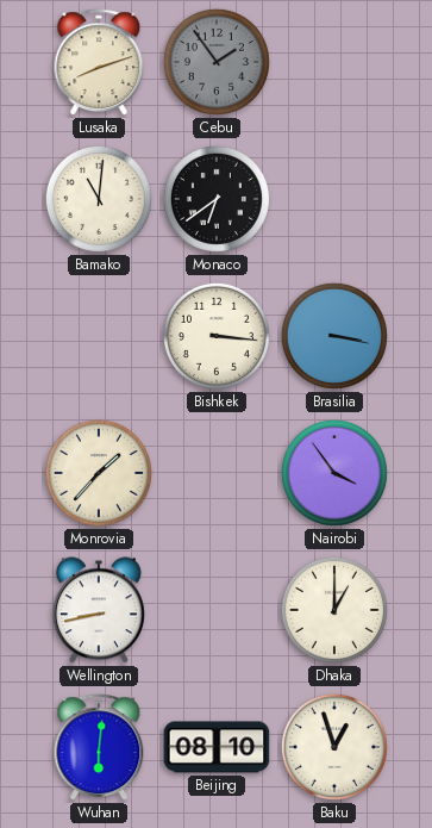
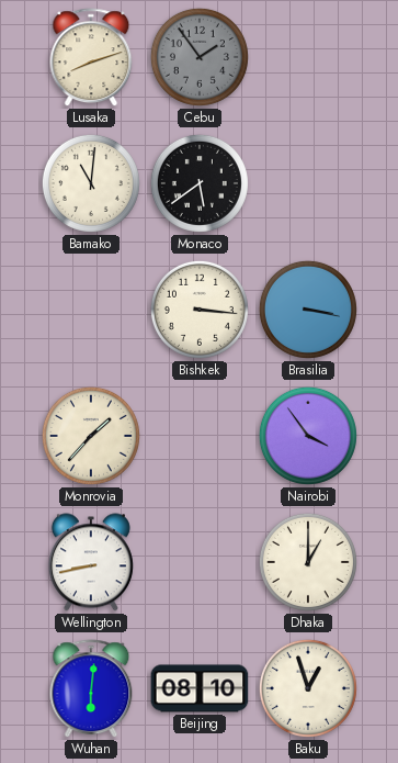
Monaco: 6:39 -> 5:39
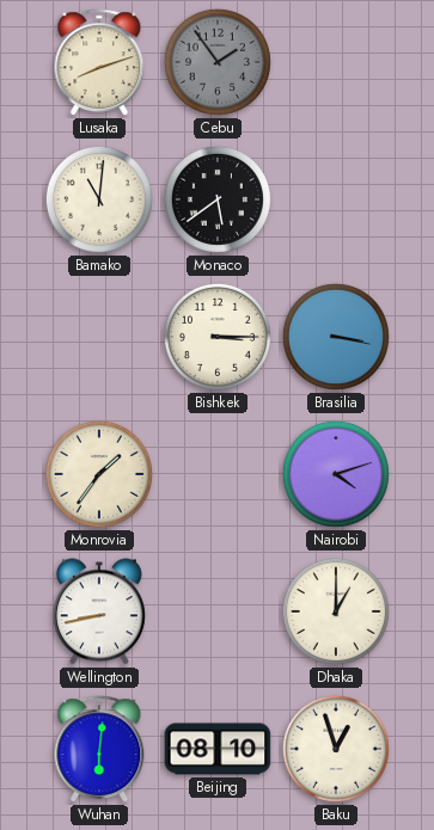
Bishkek: 3:16 -> 3:15
Monrovia: 1:37 -> 1:36
Nairobi: 3:54 -> 4:12
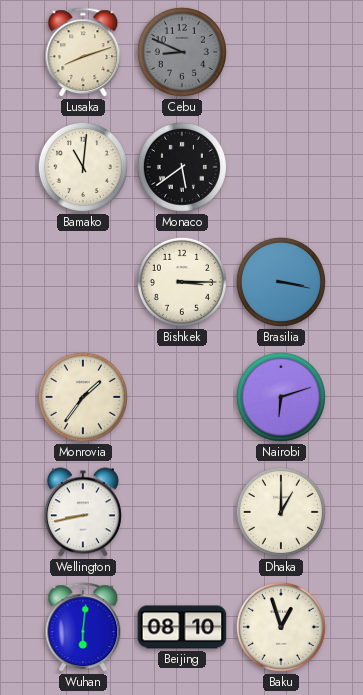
Cebu: 1:54 -> 8:49
Nairobi: 4:12 -> 6:12
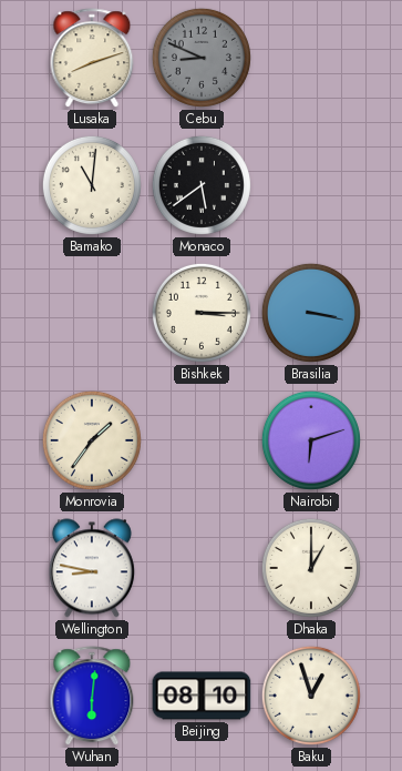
Wellington: 8:43 -> 8:47
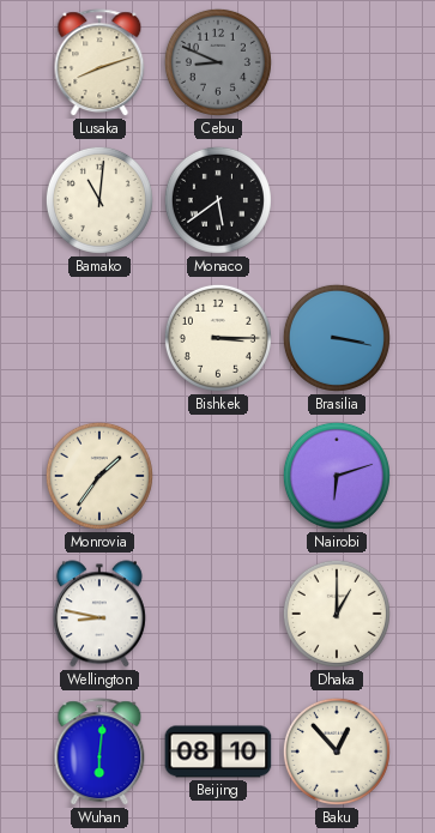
Baku: 12:57 -> 12:53
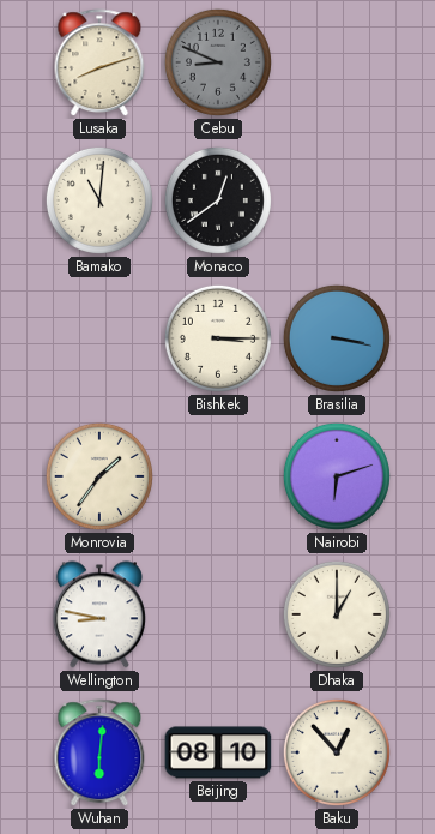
Monaco: 5:39 -> 12:39
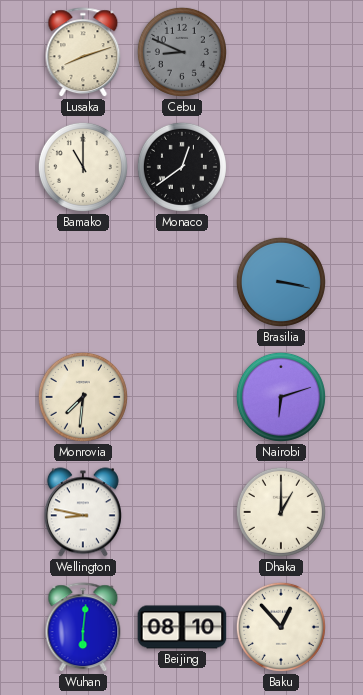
Bamako: 11:01 -> 11:00
Bishkek: 3:15 -> none
Monrovia: 1:36 -> 7:31
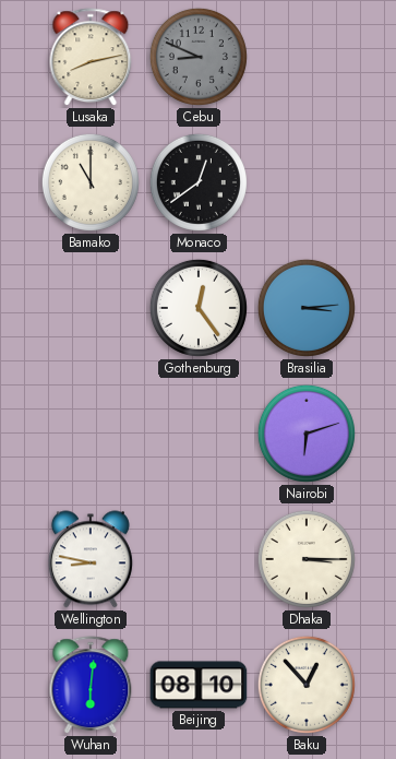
Lusaka: 8:12 -> 8:13
Gothenburg: none -> 12:24
Brasilia: 3:17 -> 3:14
Monrovia: 7:31 -> none
Dhaka: 1:00 -> 3:15
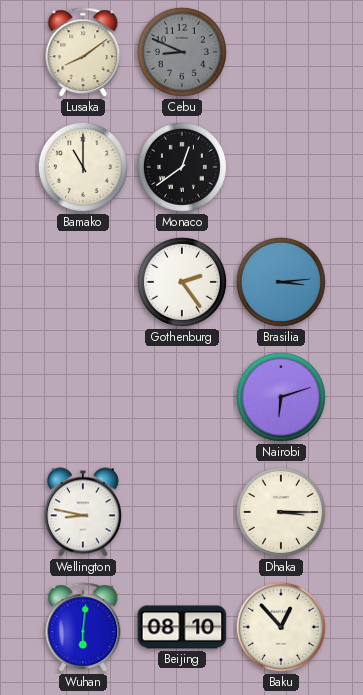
Lusaka: 8:13 -> 8:09
Gothenburg: 12:24 -> 2:24
